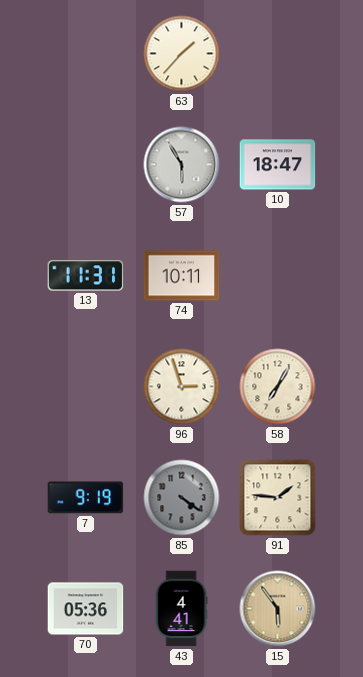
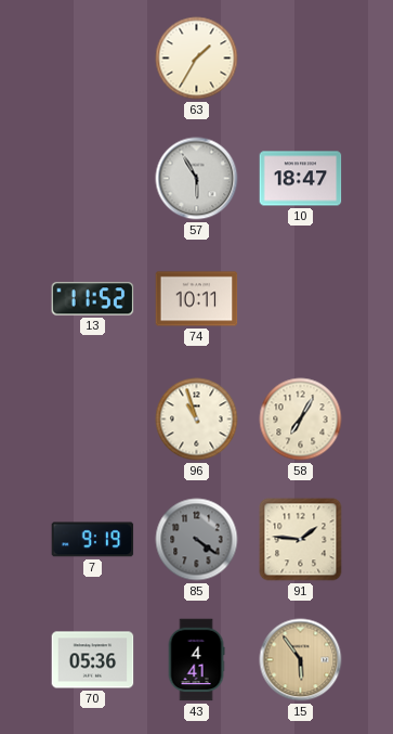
63: 1:37 -> 1:35
13: 11:31 -> 11:52
96: 2:57 -> 10:57
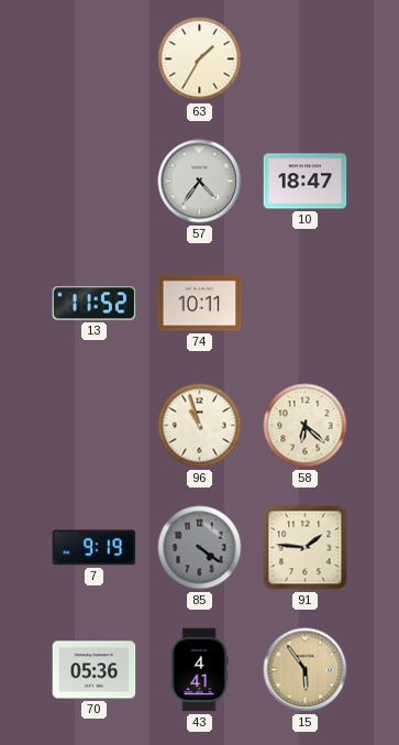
57: 5:55 -> 4:36
58: 7:05 -> 6:22
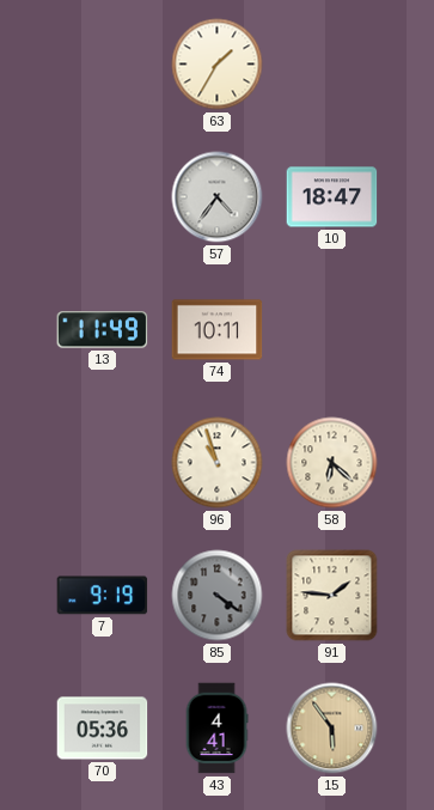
13: 11:52 -> 11:49
